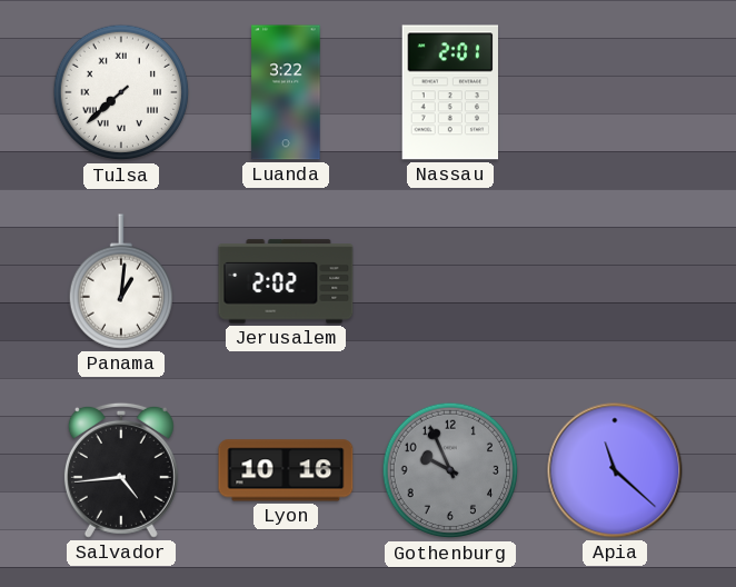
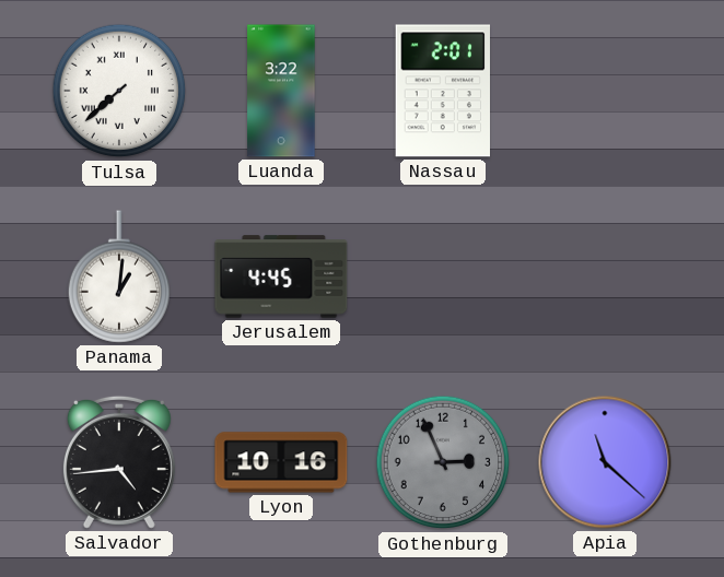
Jerusalem: 2:02 -> 4:45
Gothenburg: 9:56 -> 2:56
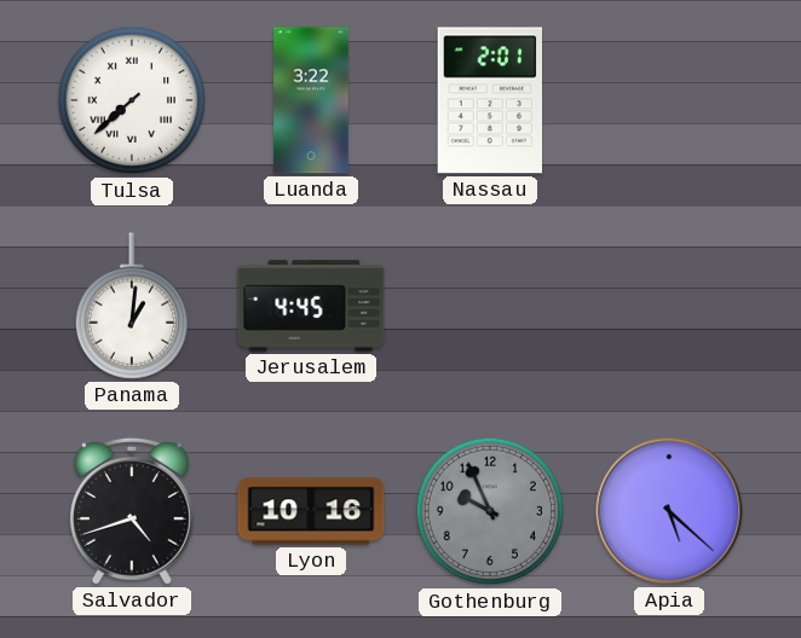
Salvador: 4:44 -> 4:42
Gothenburg: 2:56 -> 9:56
Apia: 11:22 -> 5:22
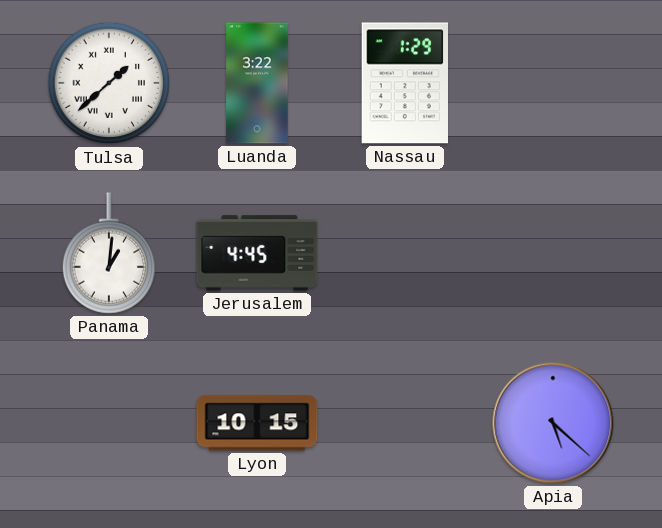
Tulsa: 7:38 -> 1:38
Nassau: 2:01 -> 1:29
Salvador: 4:42 -> none
Lyon: 10:16 -> 10:15
Gothenburg: 9:56 -> none
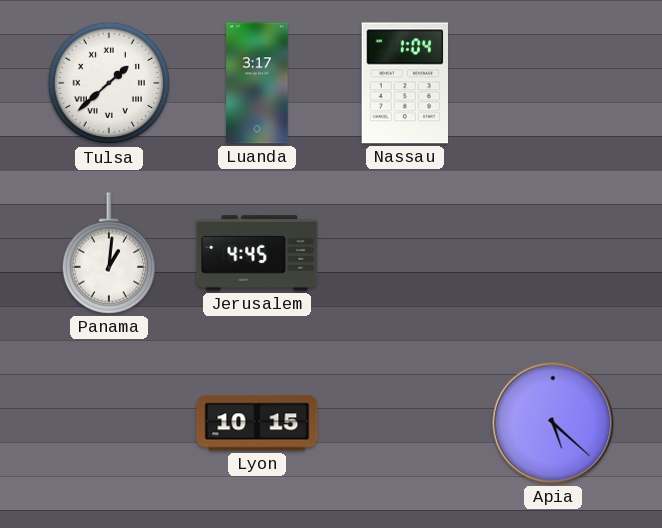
Luanda: 3:22 -> 3:17
Nassau: 1:29 -> 1:04
